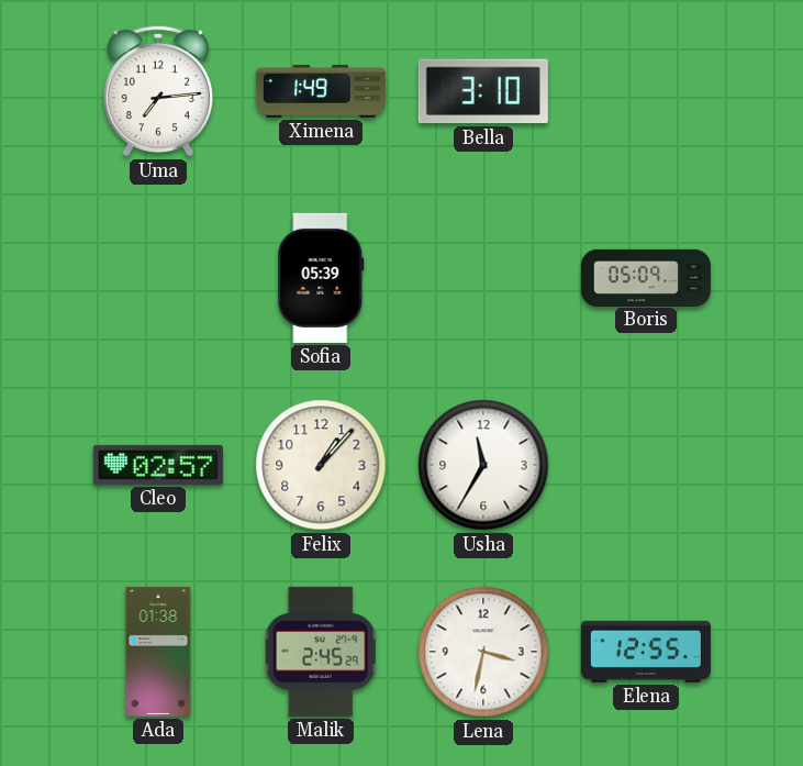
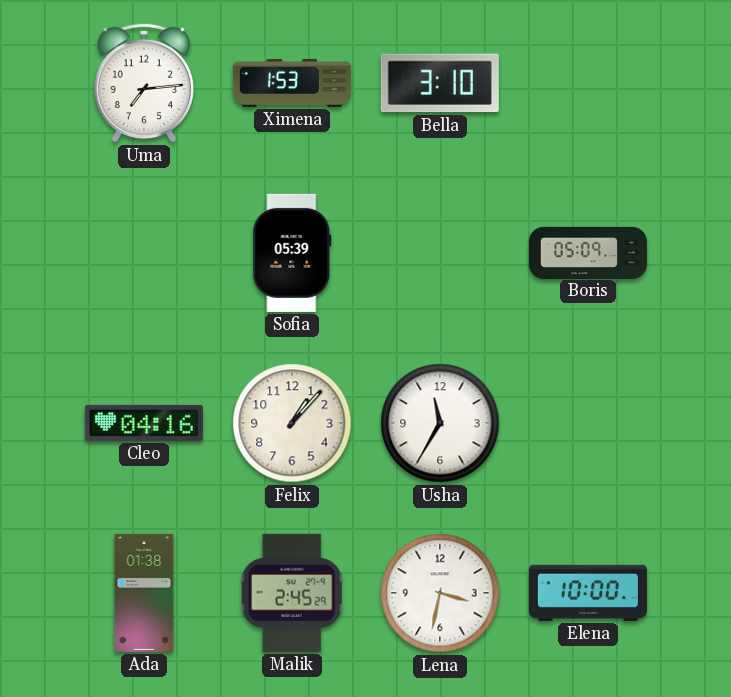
Ximena: 1:49 -> 1:53
Cleo: 02:57 -> 04:16
Elena: 12:55 -> 10:00
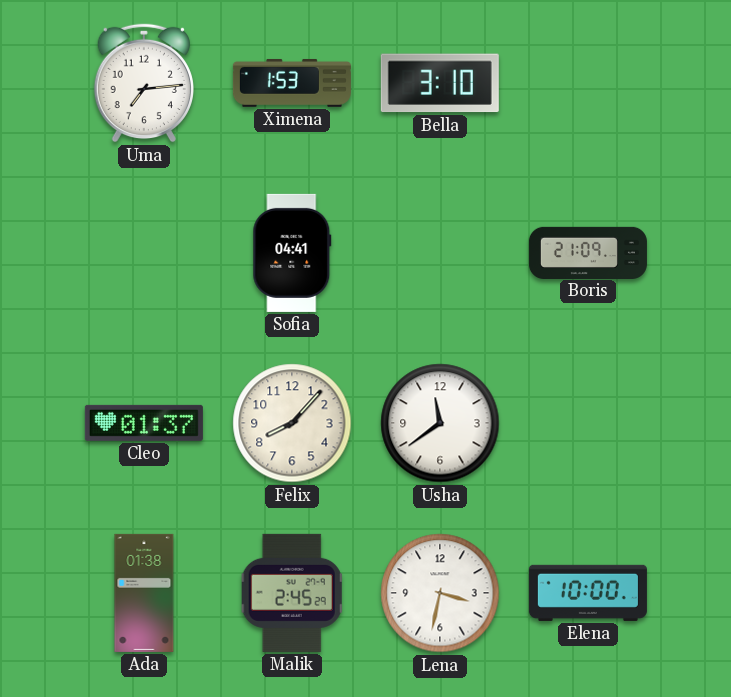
Sofia: 05:39 -> 04:41
Boris: 05:09 -> 21:09
Cleo: 04:16 -> 01:37
Felix: 1:07 -> 8:07
Usha: 11:35 -> 11:39
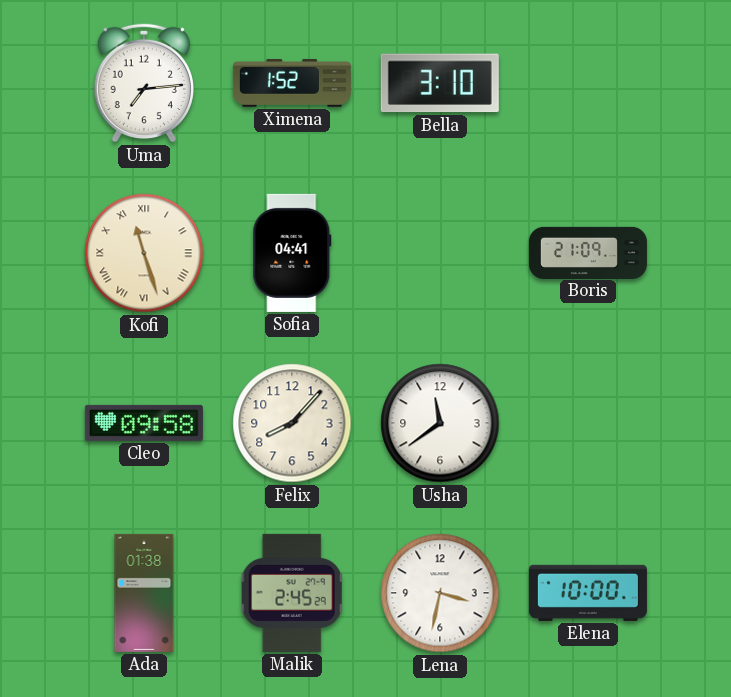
Ximena: 1:53 -> 1:52
Kofi: none -> 11:27
Cleo: 01:37 -> 09:58
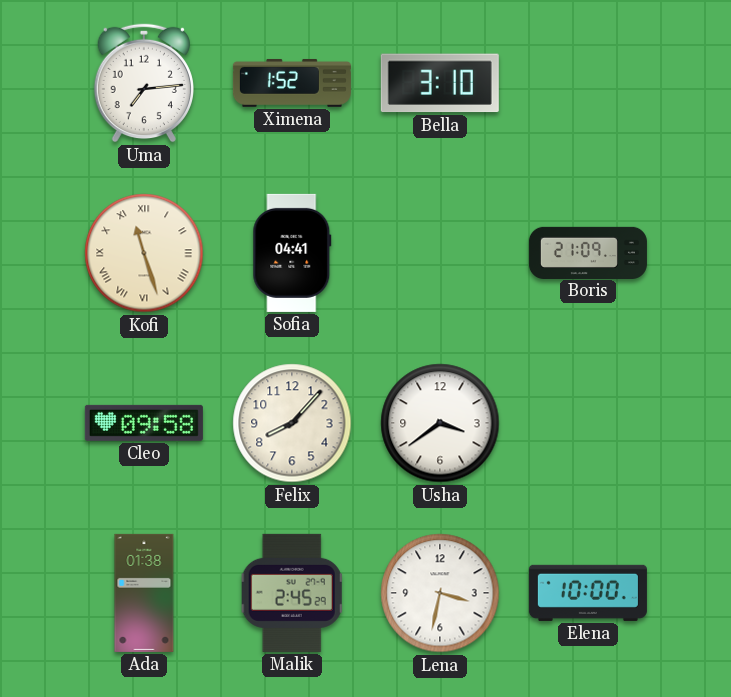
Usha: 11:39 -> 3:39
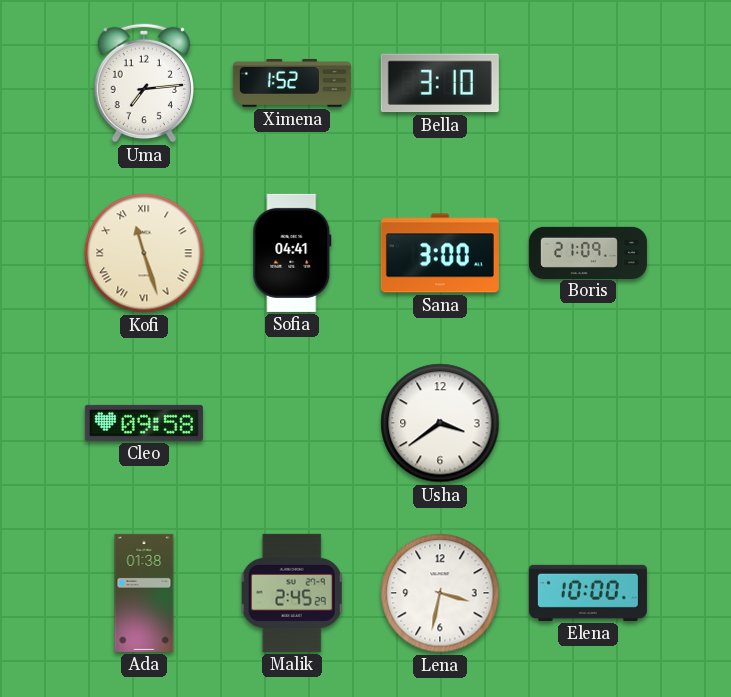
Sana: none -> 3:00
Felix: 8:07 -> none
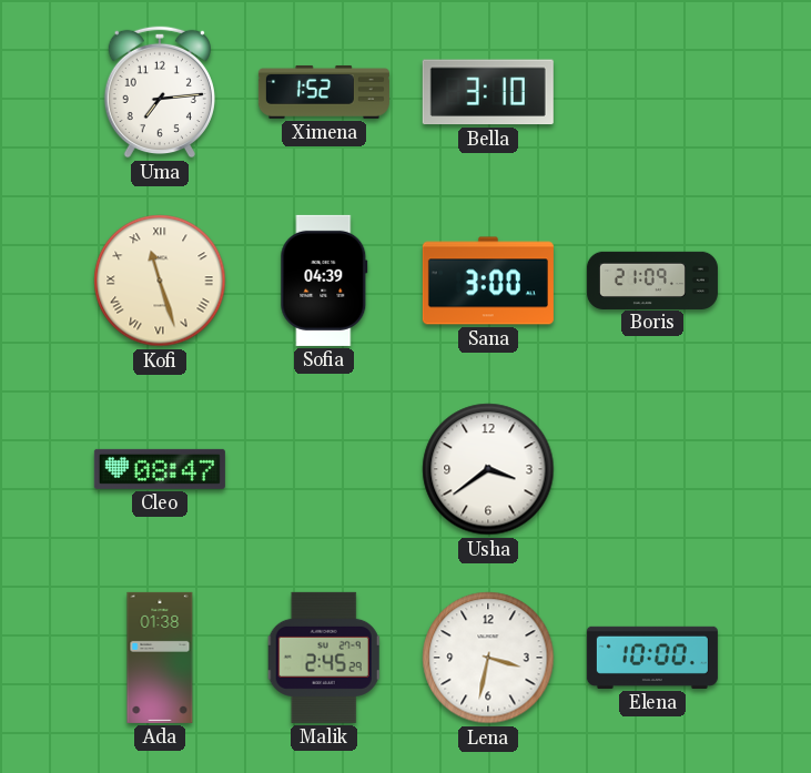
Sofia: 04:41 -> 04:39
Cleo: 09:58 -> 08:47
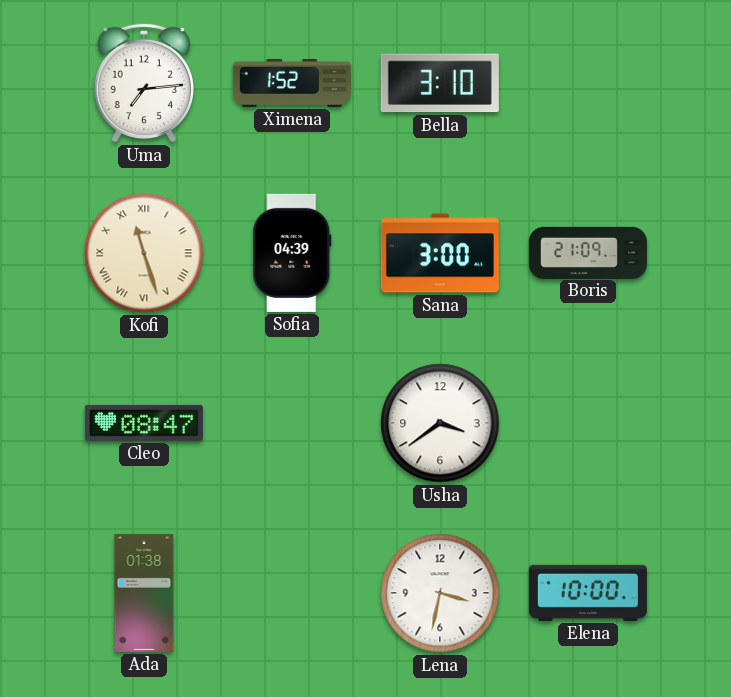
Malik: 2:45 -> none
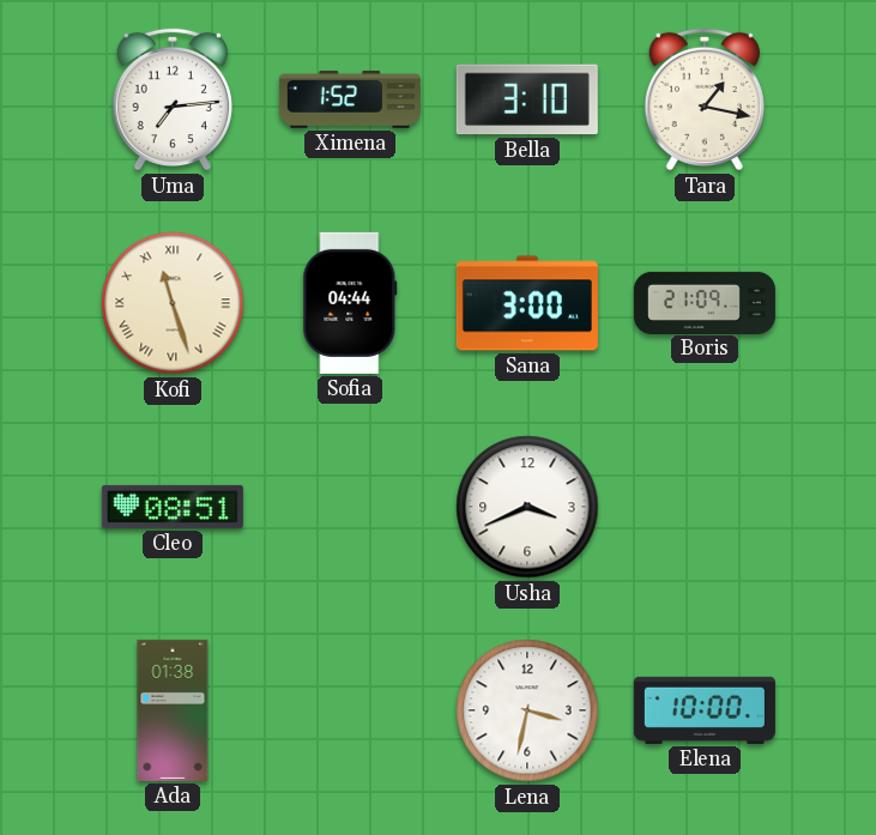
Tara: none -> 1:17
Sofia: 04:39 -> 04:44
Cleo: 08:47 -> 08:51
Usha: 3:39 -> 3:41
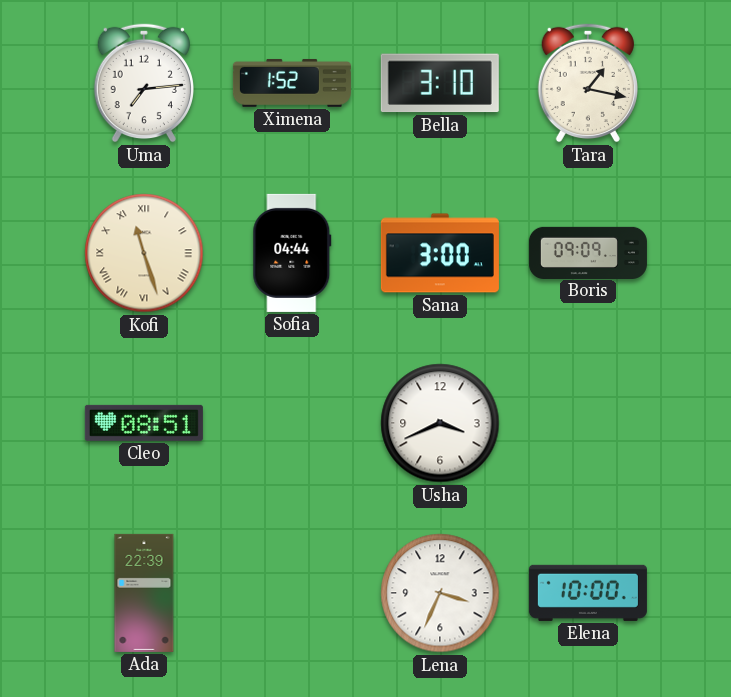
Boris: 21:09 -> 09:09
Ada: 01:38 -> 22:39
Lena: 3:32 -> 3:34
